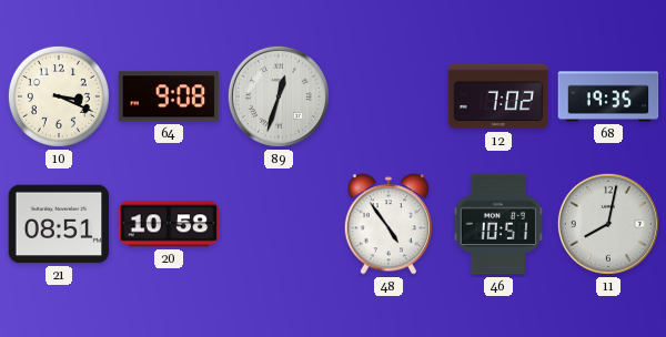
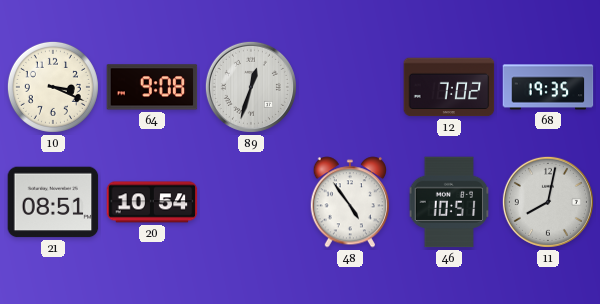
20: 10:58 -> 10:54
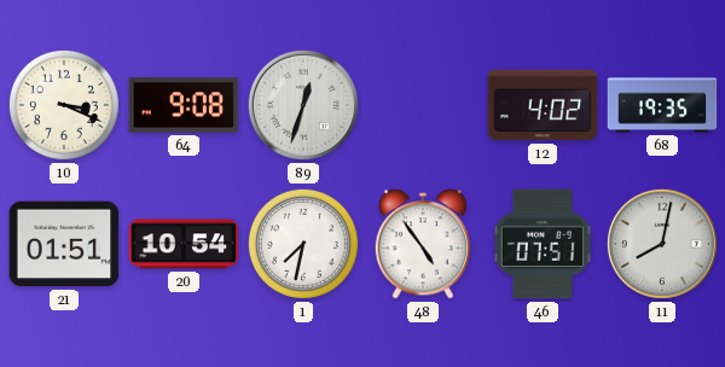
12: 7:02 -> 4:02
21: 08:51 -> 01:51
1: none -> 7:32
46: 10:51 -> 07:51
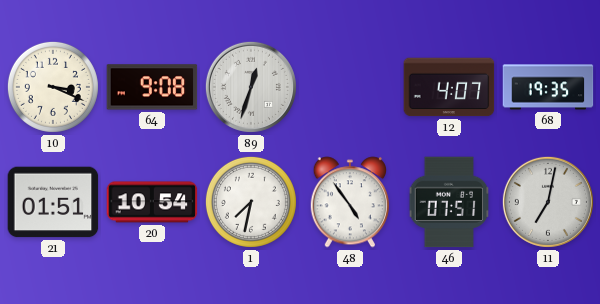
12: 4:02 -> 4:07
11: 8:02 -> 7:02
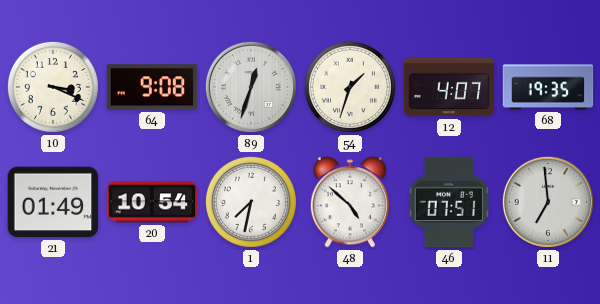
54: none -> 1:33
21: 01:51 -> 01:49
48: 4:54 -> 4:52
11: 7:02 -> 6:59
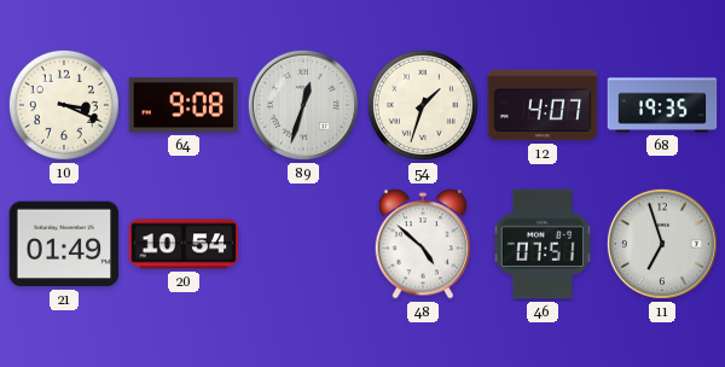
1: 7:32 -> none
11: 6:59 -> 6:57
